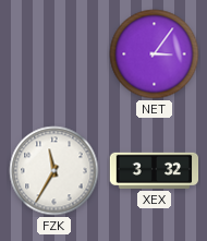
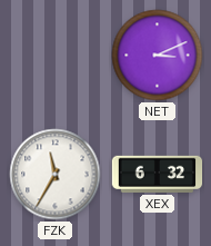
NET: 3:06 -> 3:11
XEX: 3:32 -> 6:32
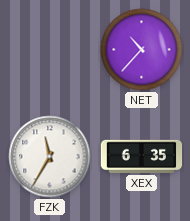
NET: 3:11 -> 10:37
XEX: 6:32 -> 6:35
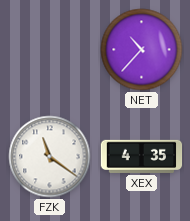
FZK: 11:35 -> 11:21
XEX: 6:35 -> 4:35
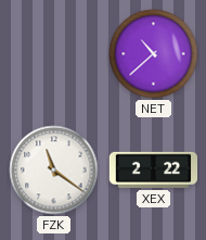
NET: 10:37 -> 10:38
XEX: 4:35 -> 2:22
